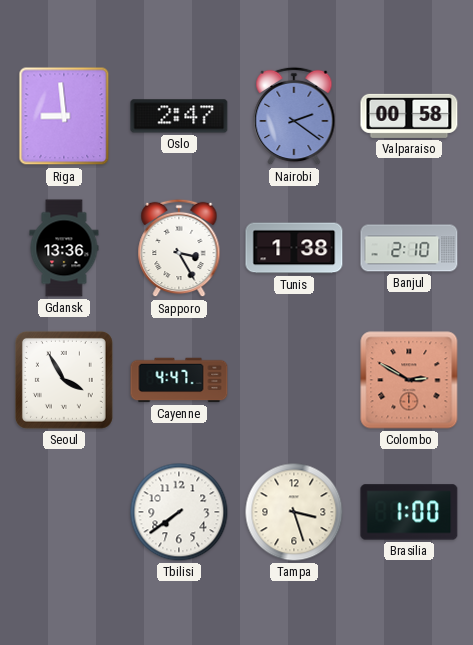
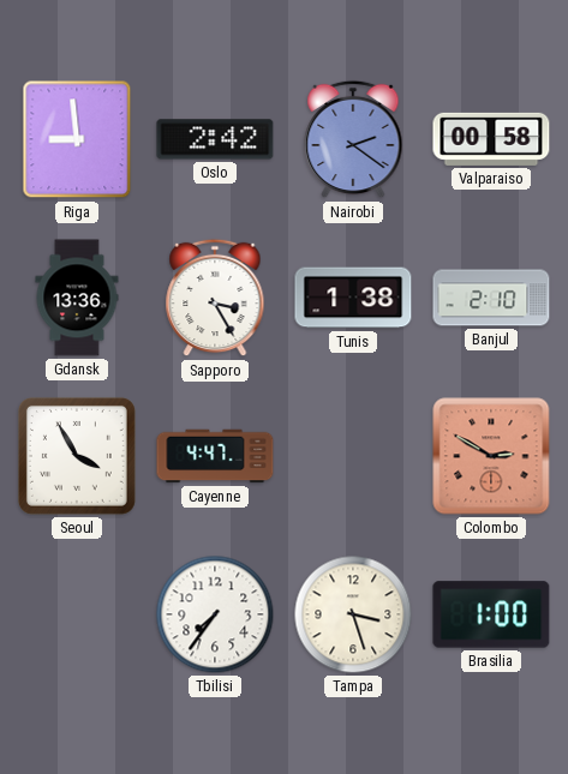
Oslo: 2:47 -> 2:42
Tbilisi: 7:39 -> 7:36
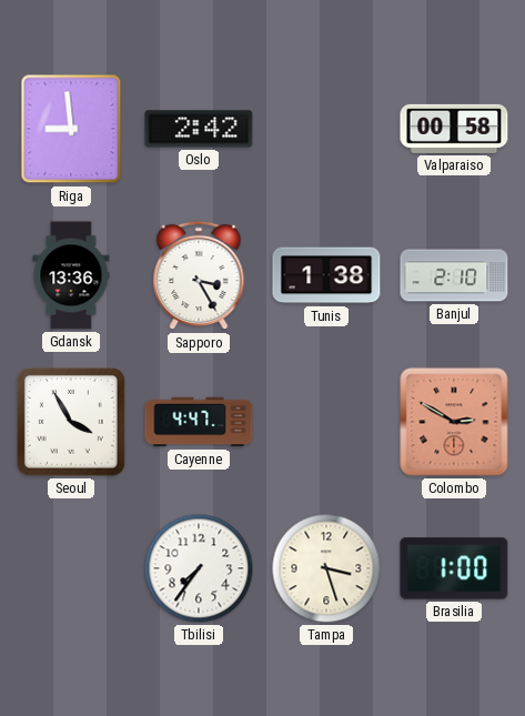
Nairobi: 2:21 -> none
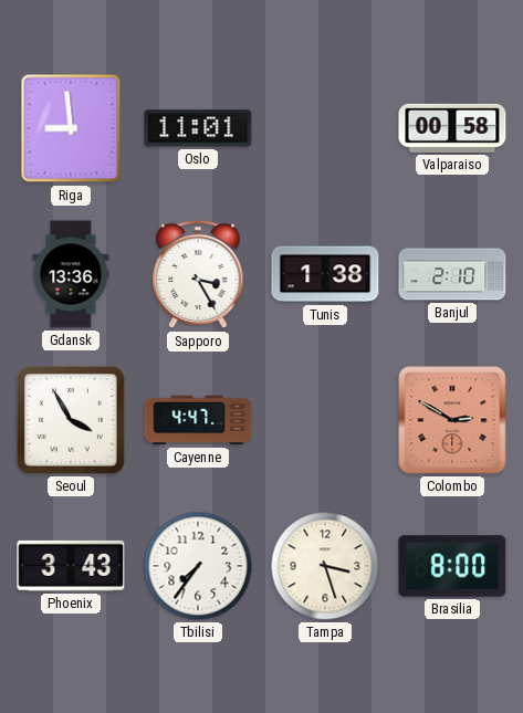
Oslo: 2:42 -> 11:01
Phoenix: none -> 3:43
Brasilia: 1:00 -> 8:00
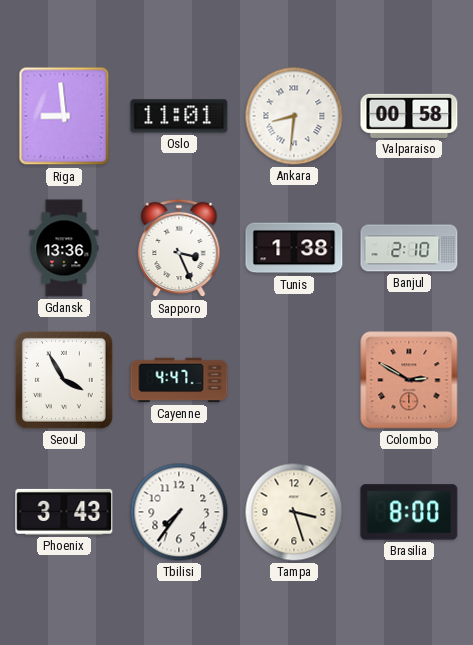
Ankara: none -> 8:31
Sapporo: 3:25 -> 3:26
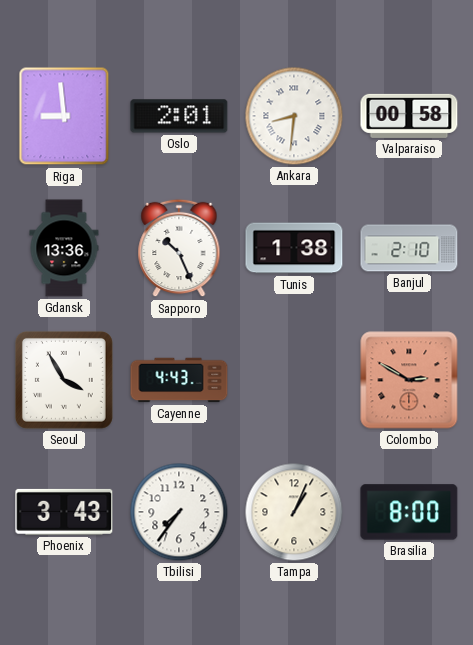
Oslo: 11:01 -> 2:01
Sapporo: 3:26 -> 10:26
Cayenne: 4:47 -> 4:43
Tampa: 3:27 -> 1:04
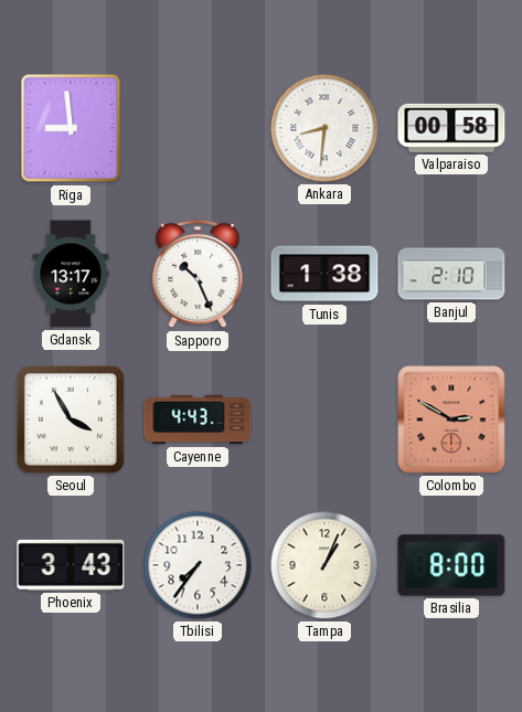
Oslo: 2:01 -> none
Gdansk: 13:36 -> 13:17
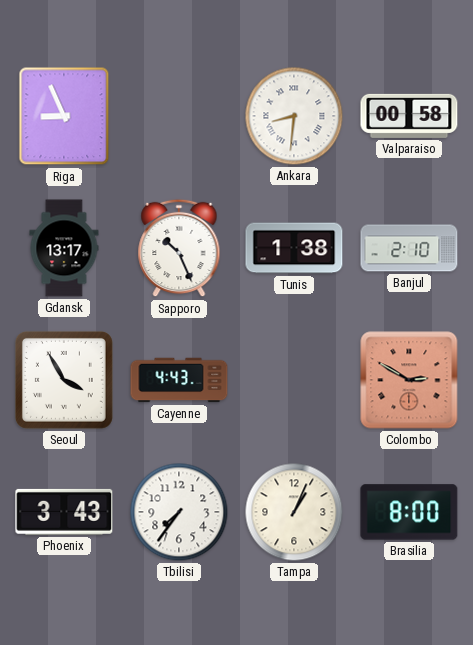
Riga: 8:59 -> 8:56
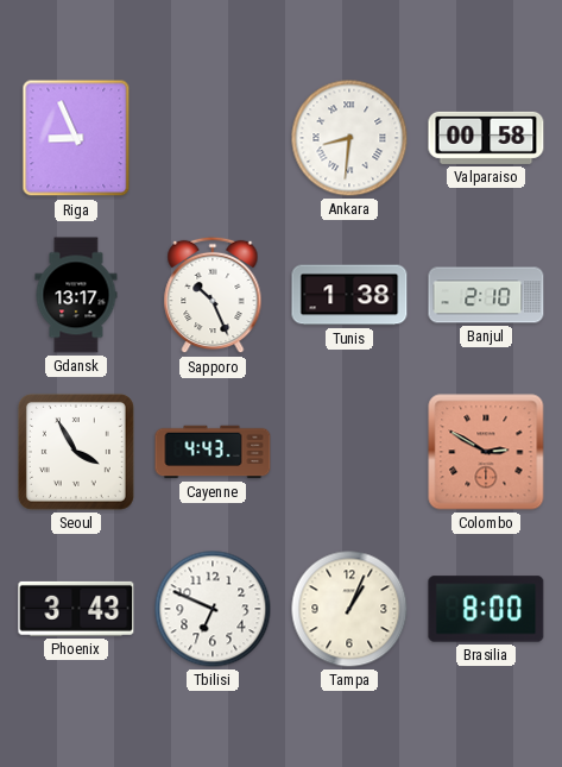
Tbilisi: 7:36 -> 6:49
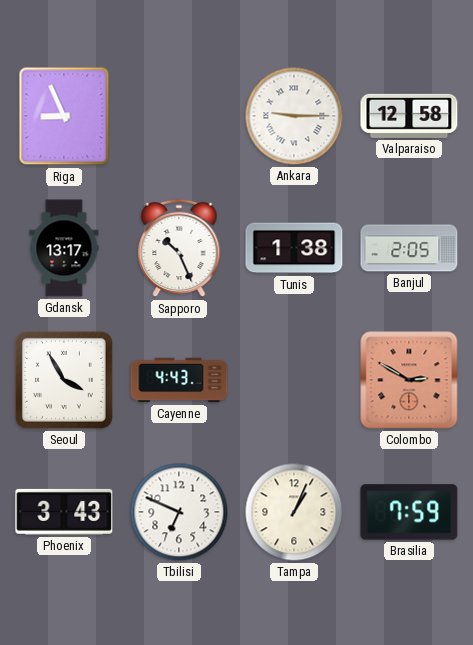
Ankara: 8:31 -> 9:15
Valparaiso: 00:58 -> 12:58
Banjul: 2:10 -> 2:05
Brasilia: 8:00 -> 7:59
